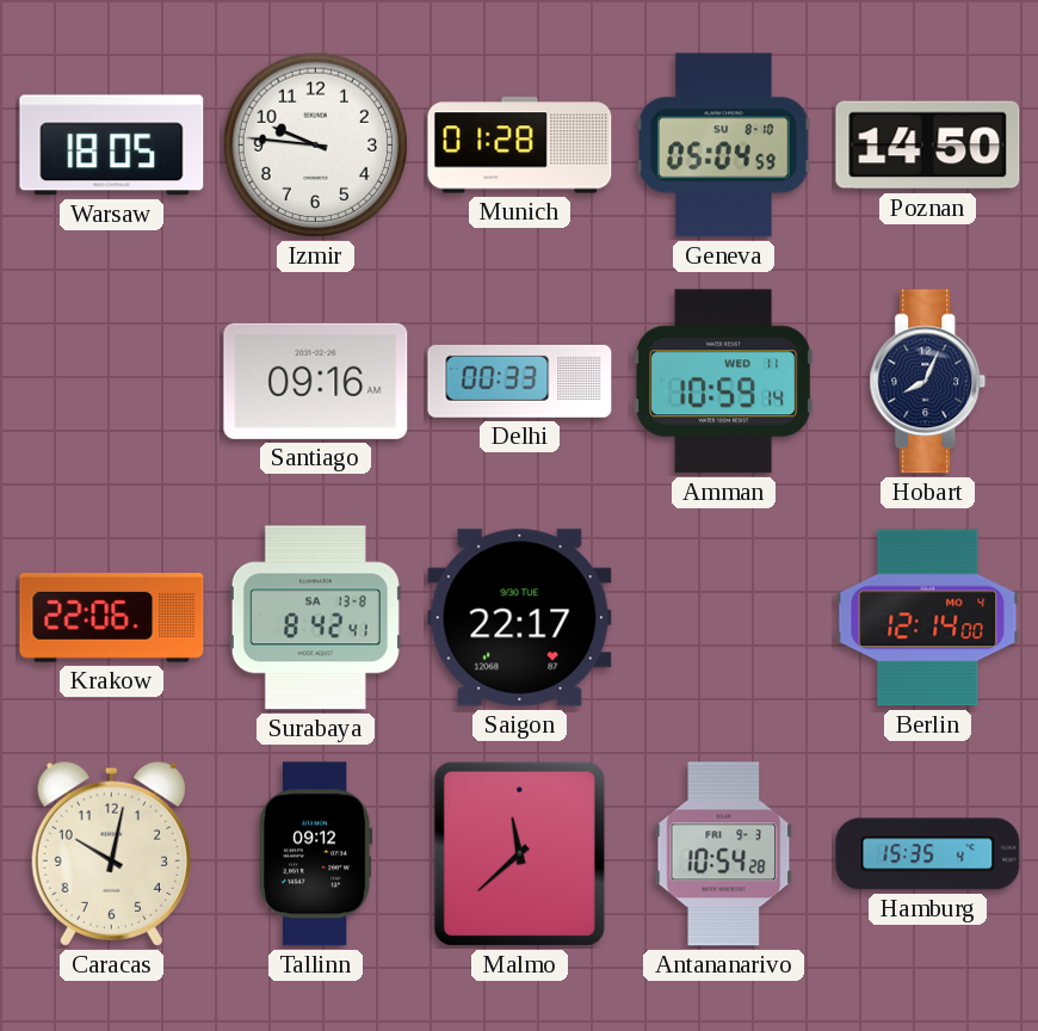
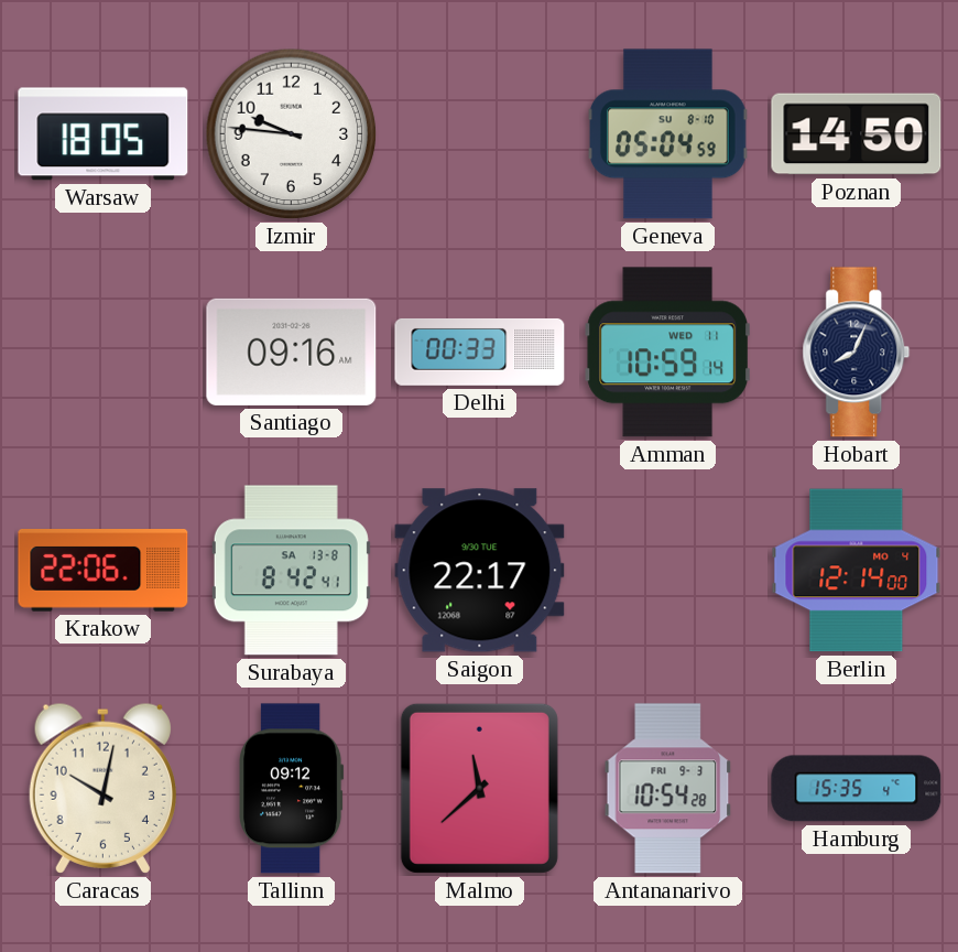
Munich: 01:28 -> none
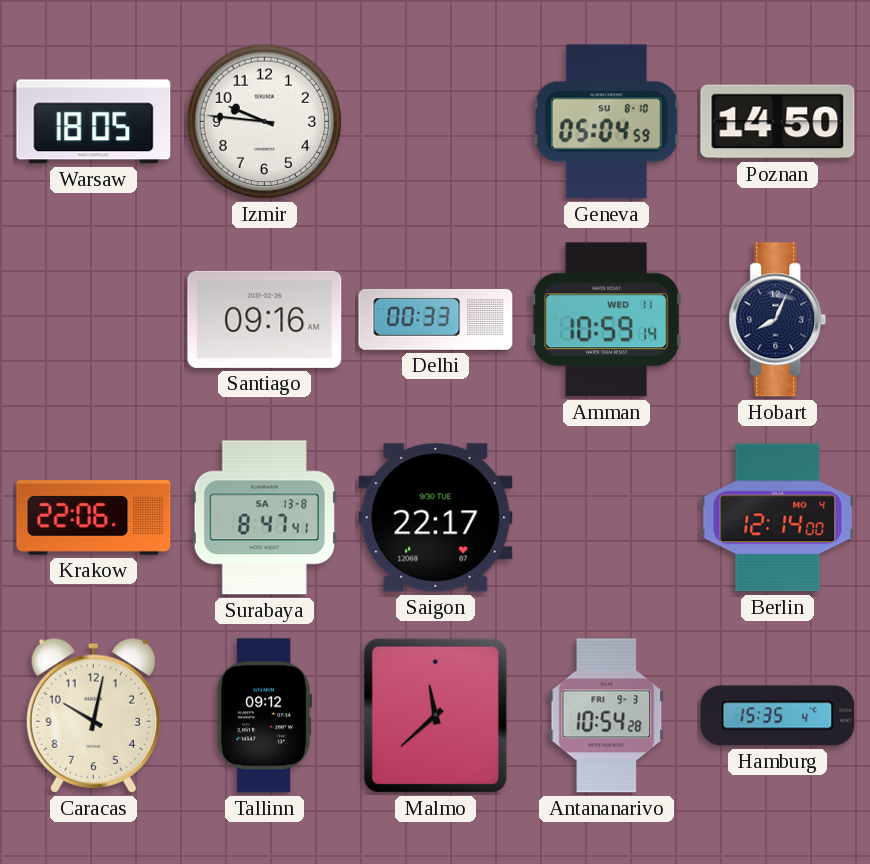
Surabaya: 8:42 -> 8:47
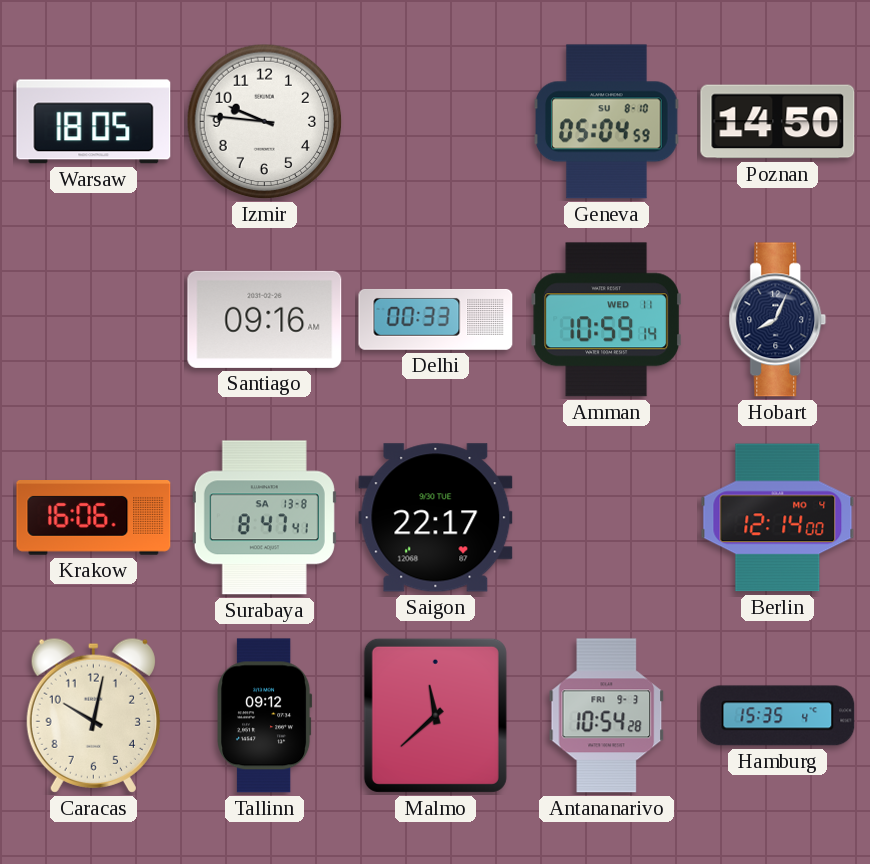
Krakow: 22:06 -> 16:06
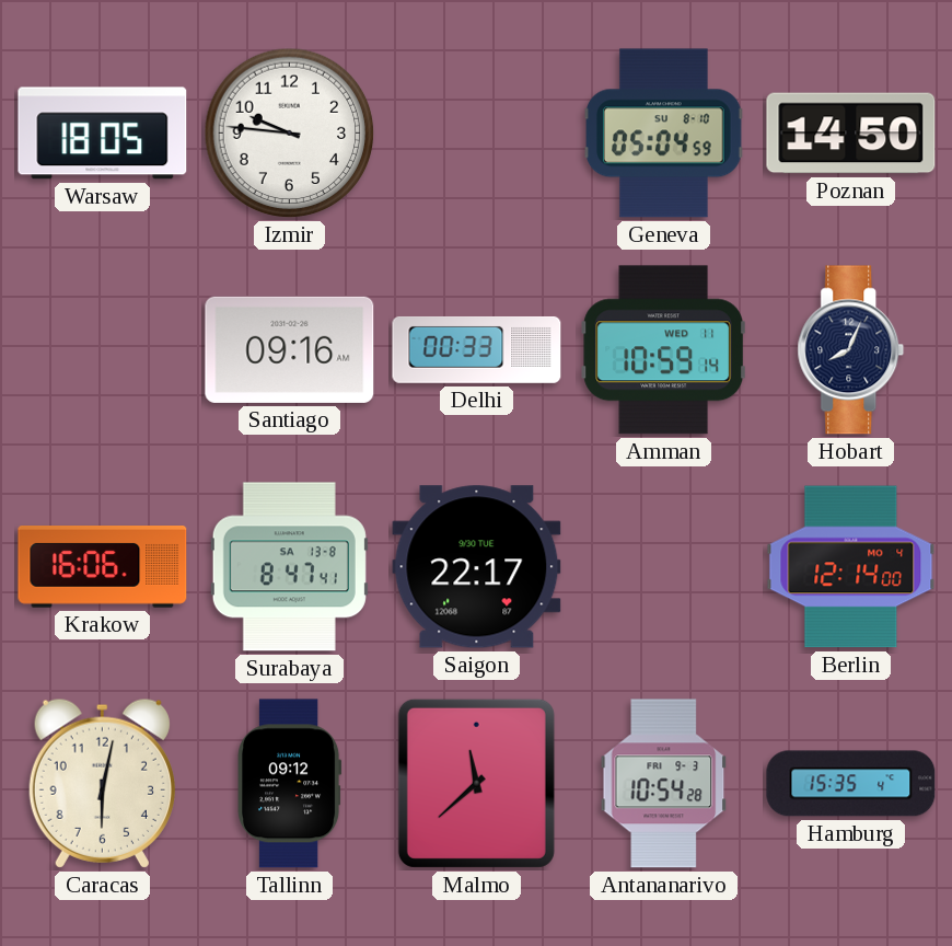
Caracas: 10:02 -> 6:02
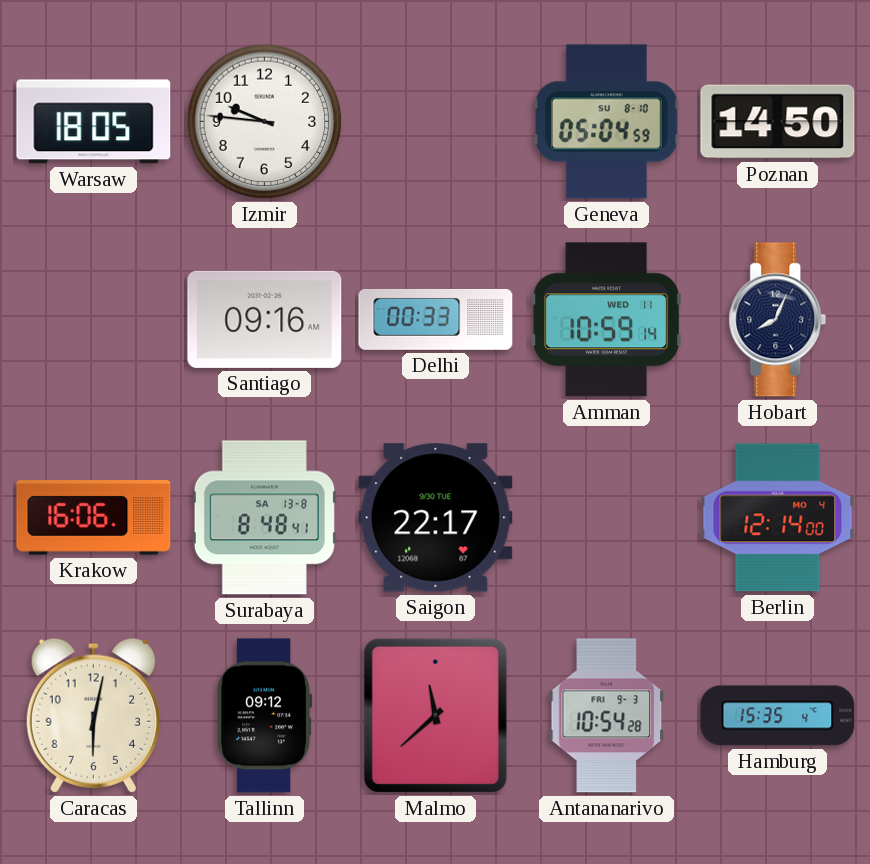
Surabaya: 8:47 -> 8:48
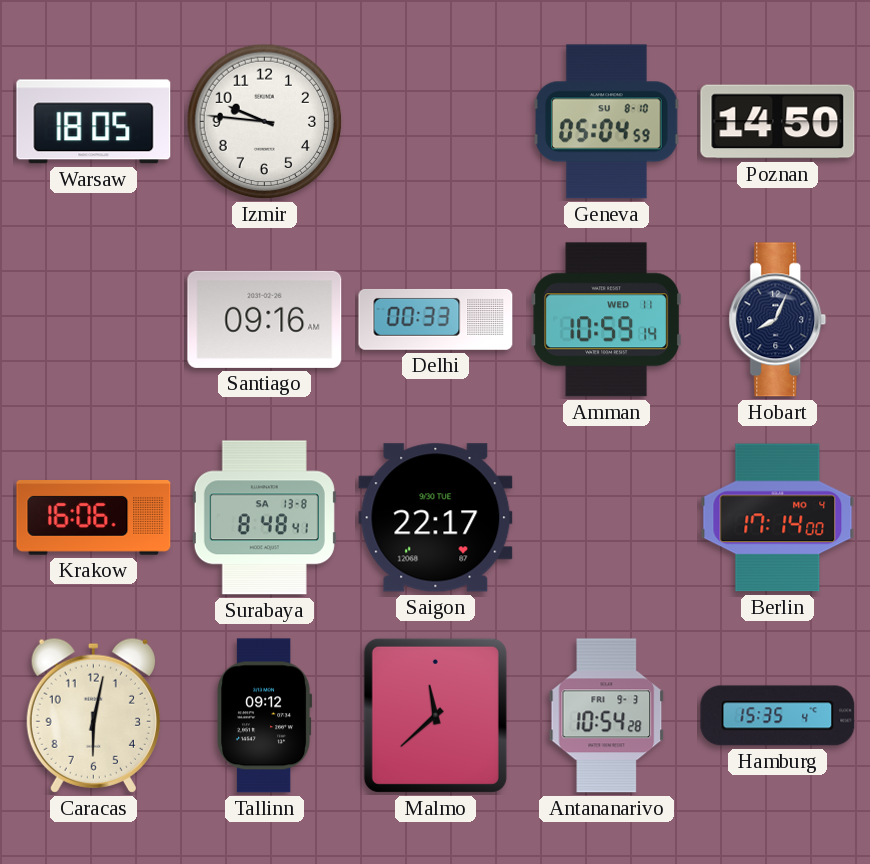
Berlin: 12:14 -> 17:14
